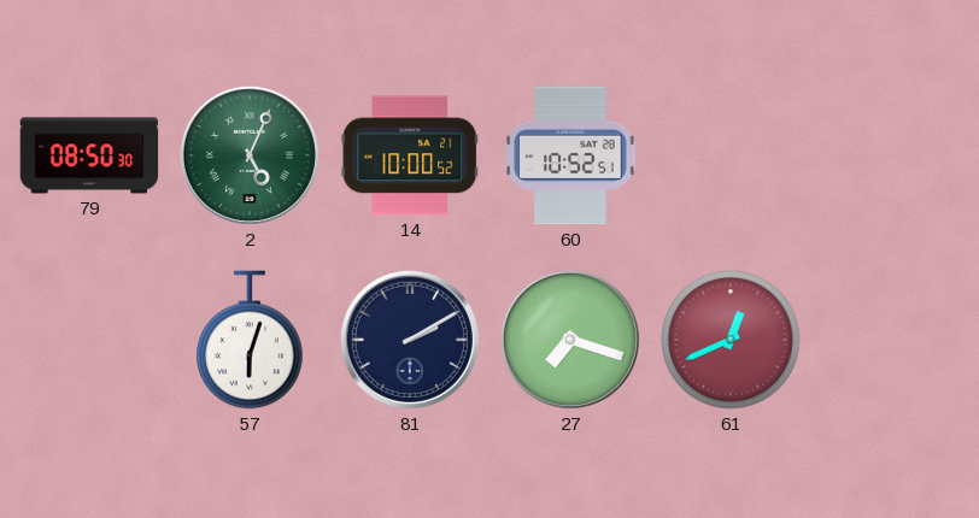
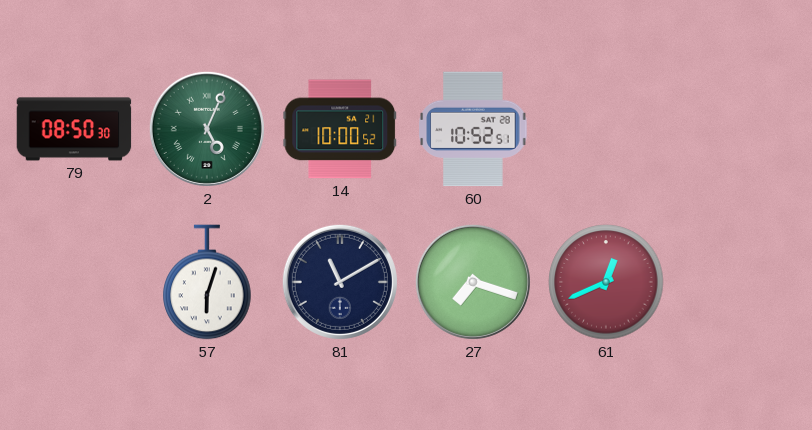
81: 2:10 -> 11:10
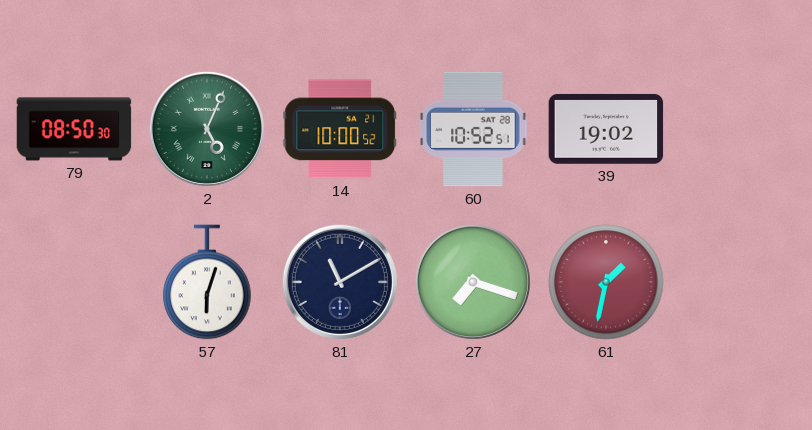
39: none -> 19:02
61: 12:41 -> 1:32
